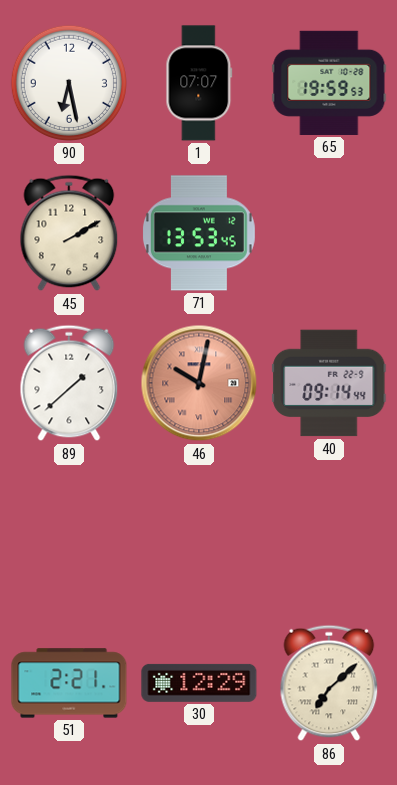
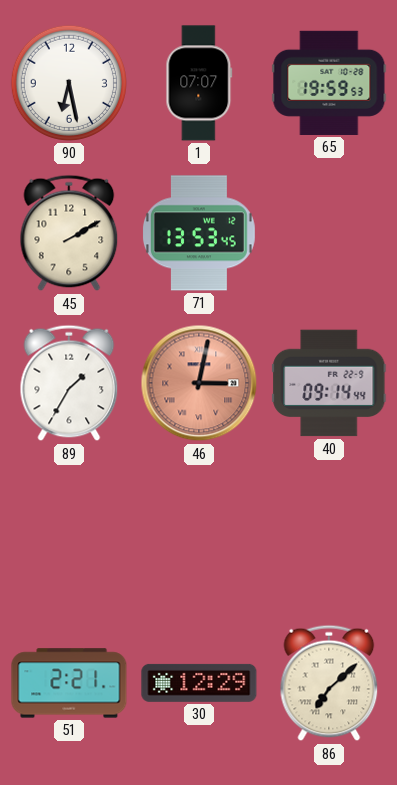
89: 1:38 -> 1:35
46: 10:02 -> 3:02
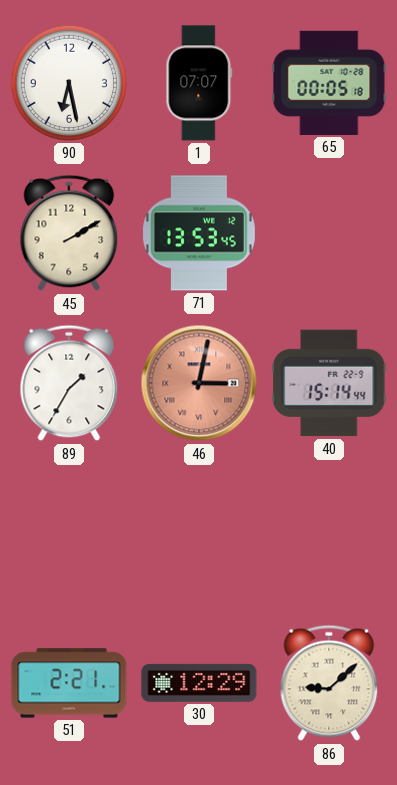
65: 19:59 -> 00:05
40: 09:14 -> 15:14
86: 7:08 -> 9:08
